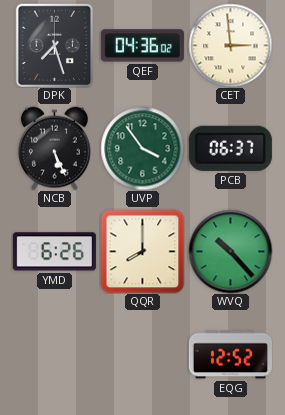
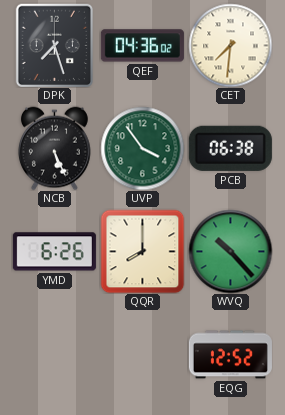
CET: 2:59 -> 7:31
PCB: 06:37 -> 06:38
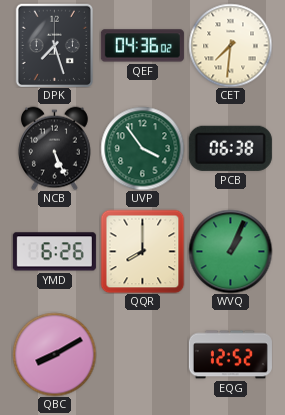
WVQ: 10:23 -> 1:04
QBC: none -> 8:10
